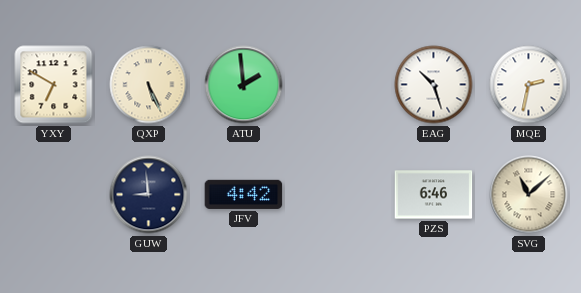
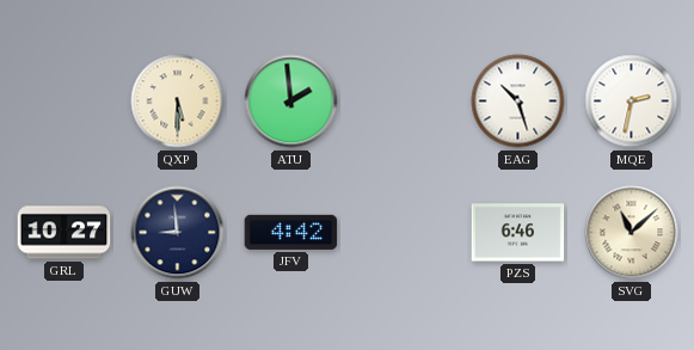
YXY: 6:50 -> none
QXP: 5:26 -> 5:30
GRL: none -> 10:27
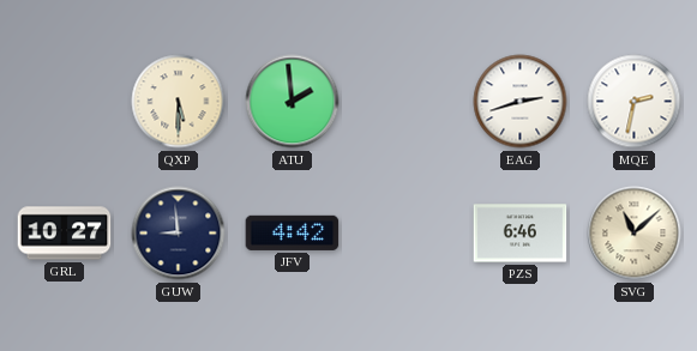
EAG: 10:27 -> 2:42
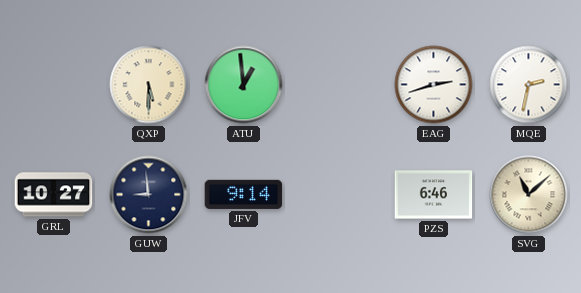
ATU: 1:59 -> 12:59
JFV: 4:42 -> 9:14
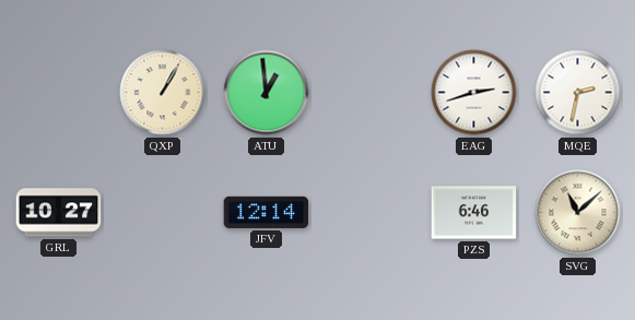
QXP: 5:30 -> 1:05
GUW: 8:59 -> none
JFV: 9:14 -> 12:14
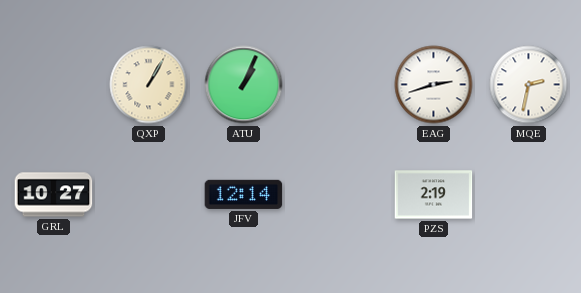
ATU: 12:59 -> 1:04
PZS: 6:46 -> 2:19
SVG: 11:08 -> none
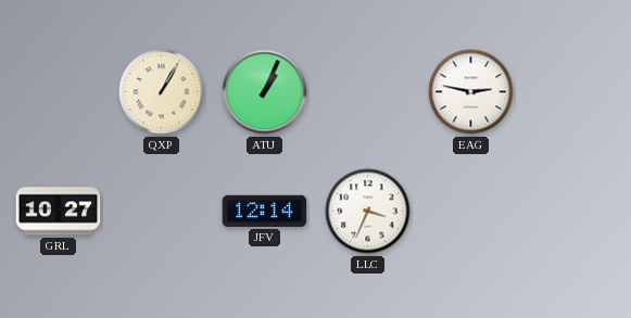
EAG: 2:42 -> 2:47
MQE: 2:32 -> none
LLC: none -> 3:34
PZS: 2:19 -> none
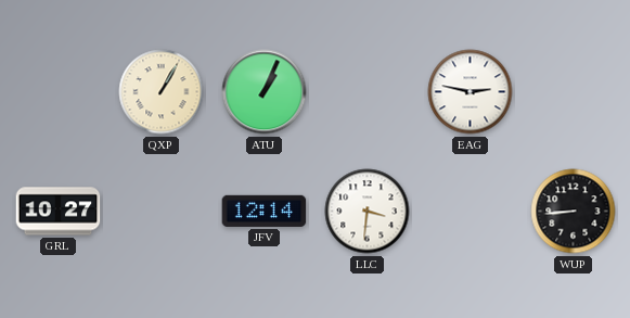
LLC: 3:34 -> 3:31
WUP: none -> 8:44
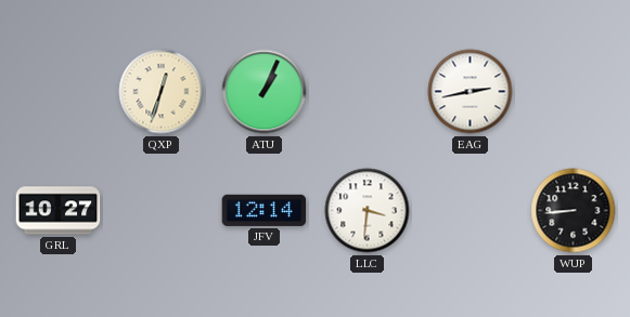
QXP: 1:05 -> 12:33
EAG: 2:47 -> 2:43
